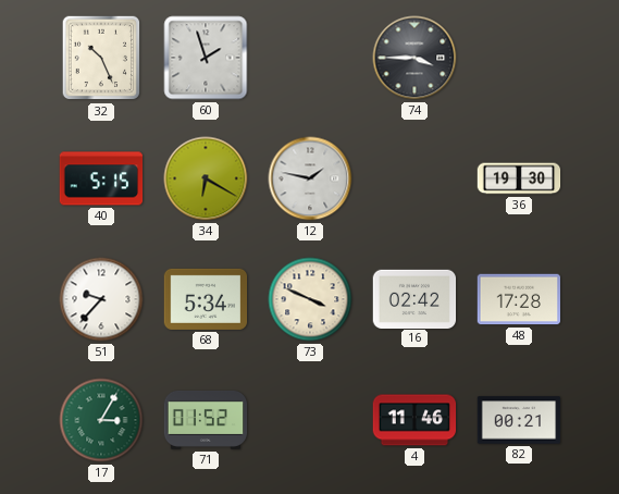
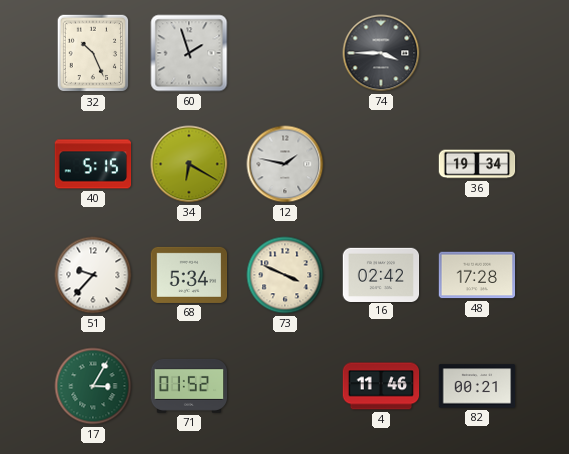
36: 19:30 -> 19:34
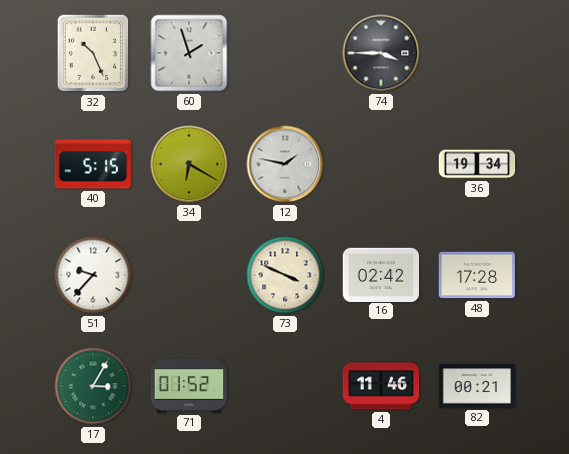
68: 5:34 -> none
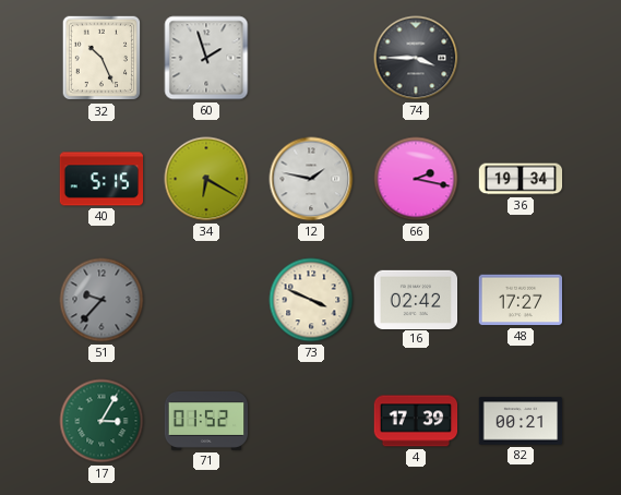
66: none -> 2:17
51 dial: white -> grey
48: 17:28 -> 17:27
4: 11:46 -> 17:39
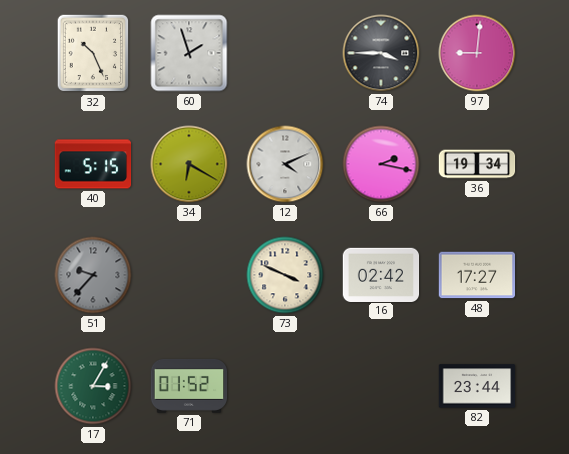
97: none -> 9:01
12: 1:47 -> 4:11
4: 17:39 -> none
82: 00:21 -> 23:44
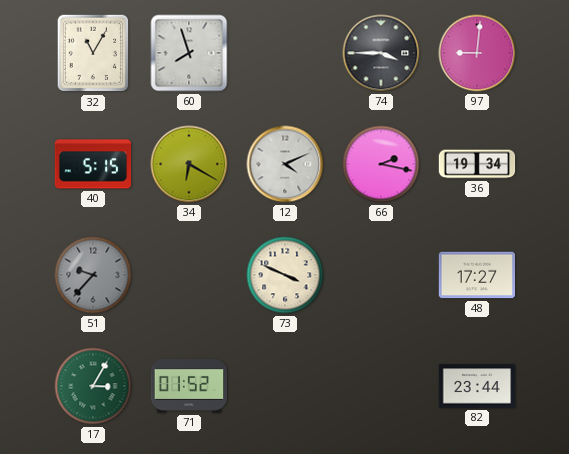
32: 10:26 -> 11:05
60: 1:57 -> 7:57
16: 02:42 -> none
